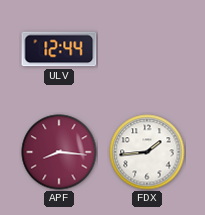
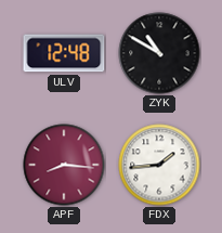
ULV: 12:44 -> 12:48
ZYK: none -> 10:50
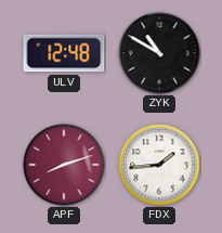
APF: 8:16 -> 8:12
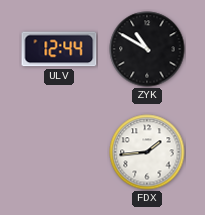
ULV: 12:48 -> 12:44
APF: 8:12 -> none
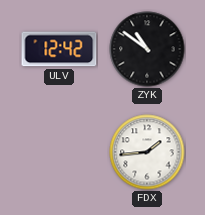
ULV: 12:44 -> 12:42
ZYK: 10:50 -> 10:51
